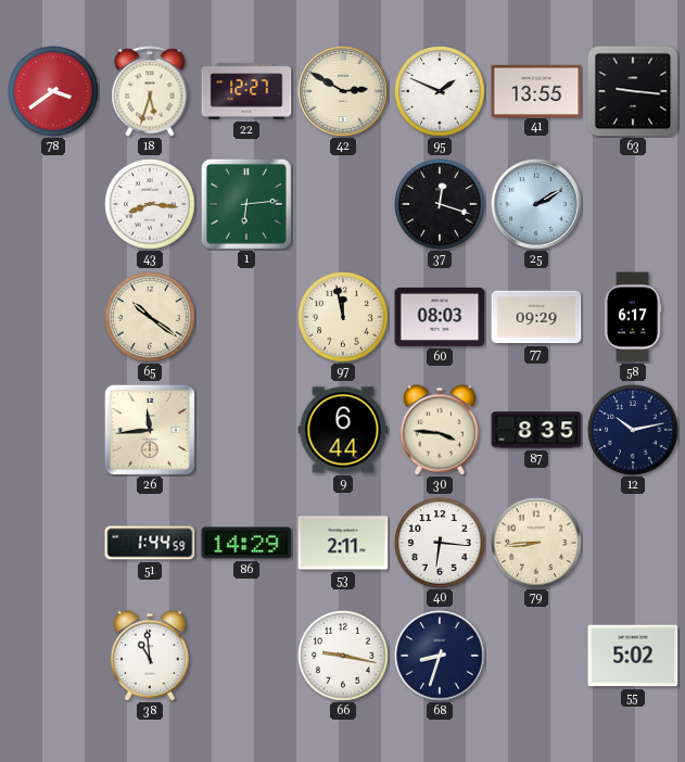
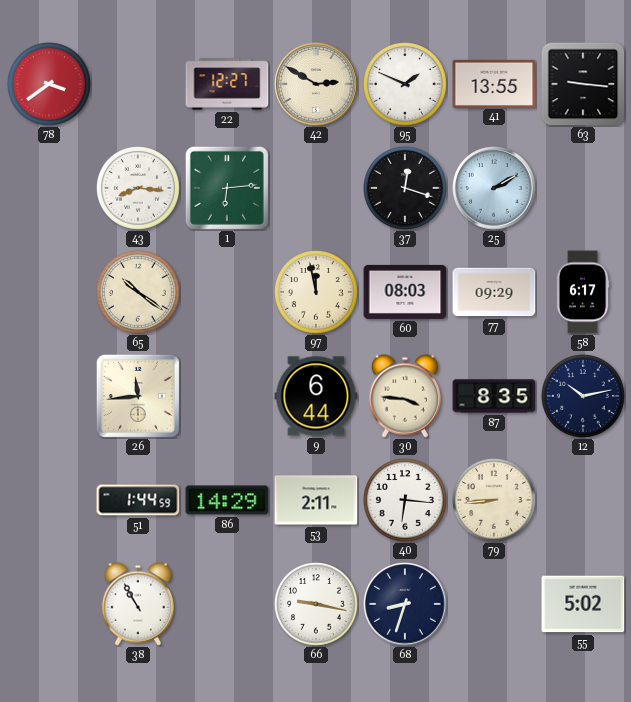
18: 5:33 -> none
38: 10:59 -> 10:55
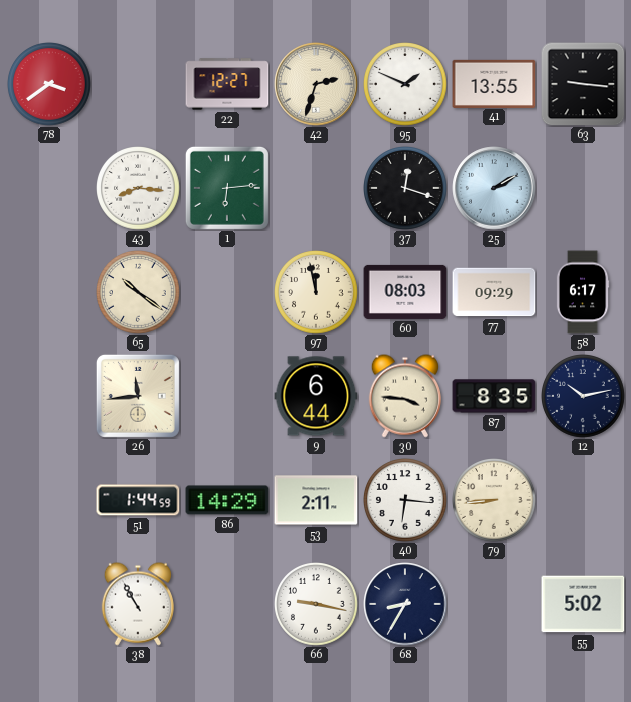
42: 2:50 -> 2:33
68: 8:33 -> 8:35
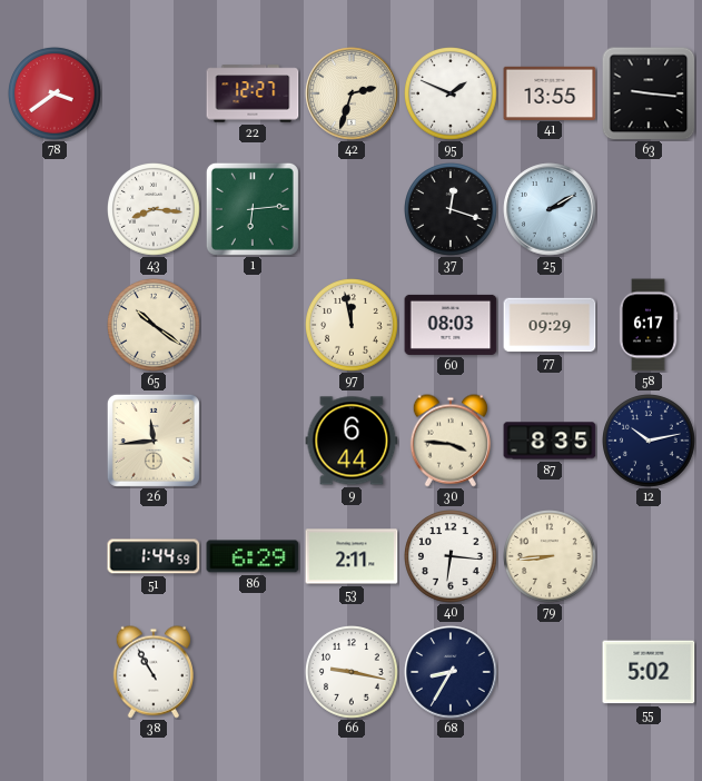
86: 14:29 -> 6:29
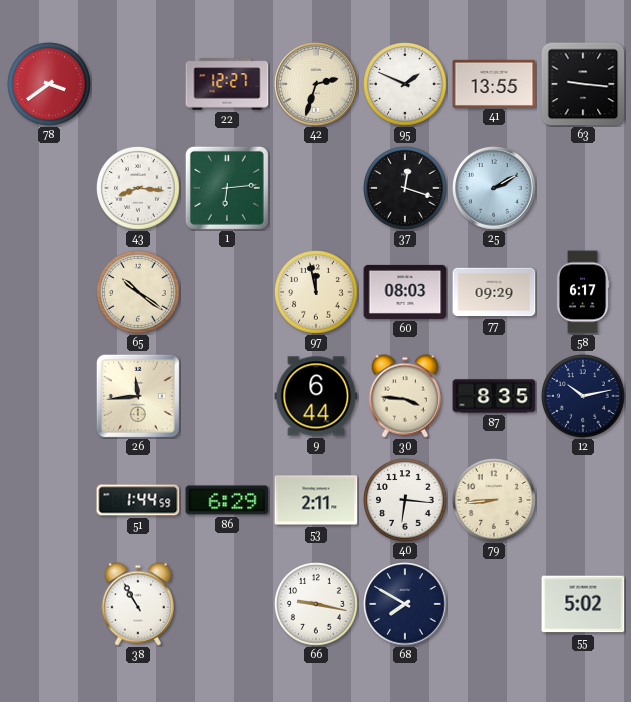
68: 8:35 -> 7:50
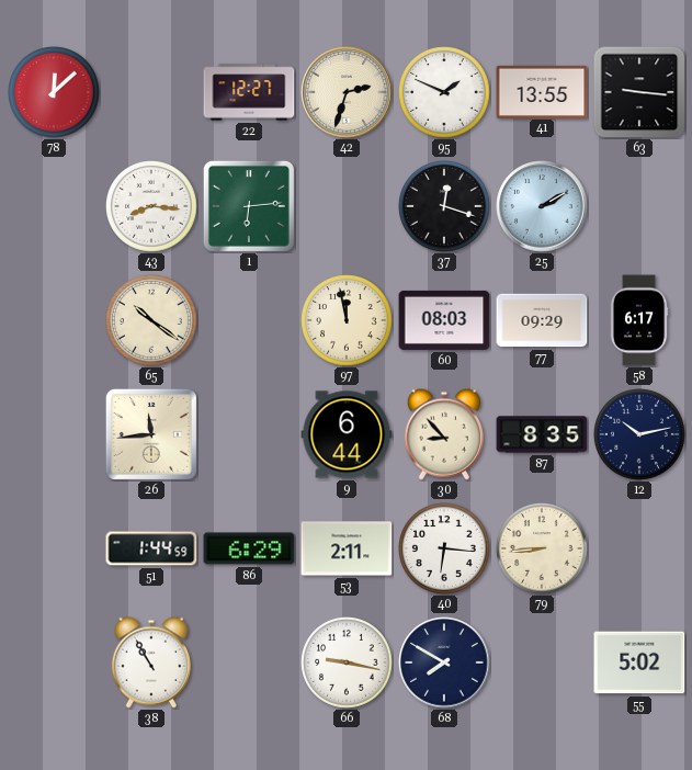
78: 3:39 -> 12:08
30: 3:46 -> 8:53
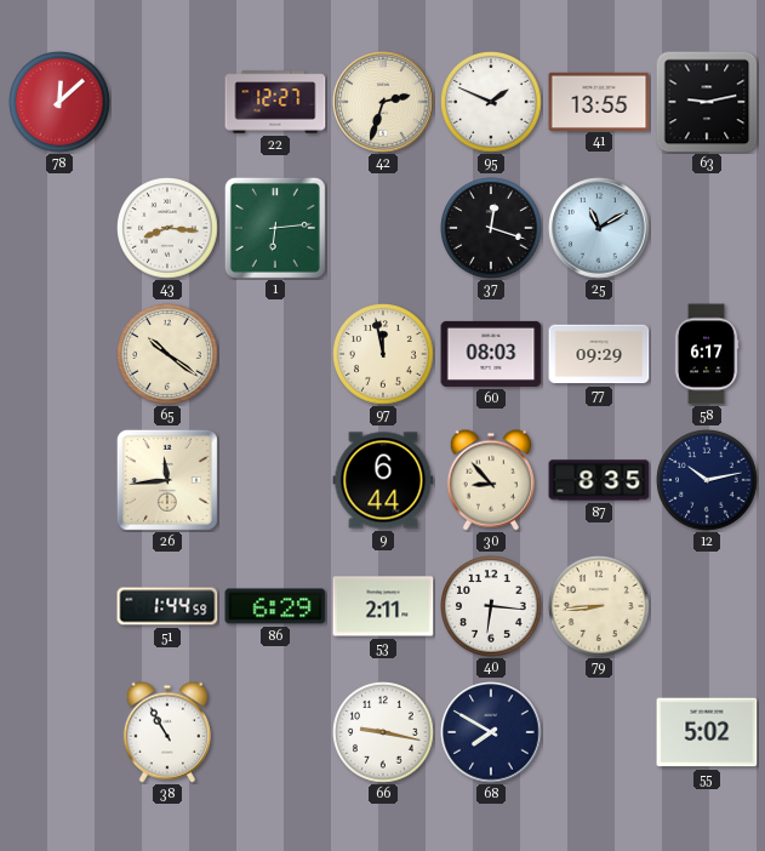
63: 9:16 -> 9:13
25: 2:10 -> 11:10
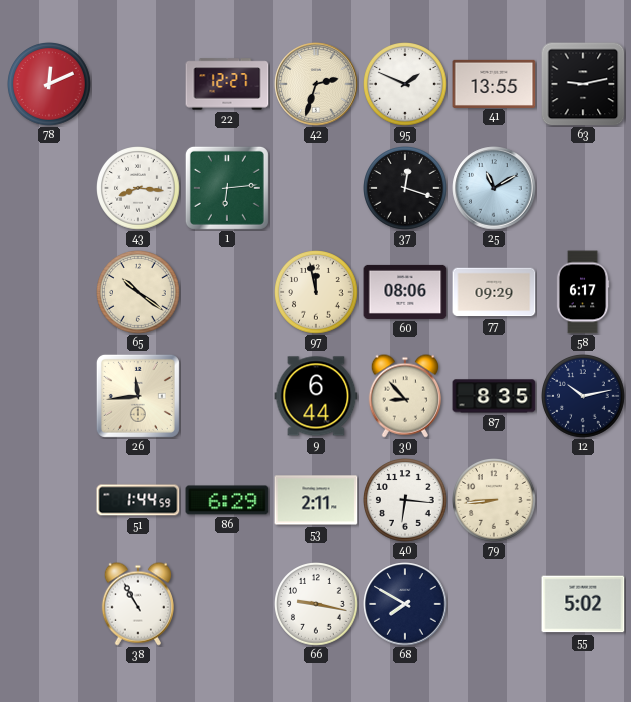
78: 12:08 -> 12:11
60: 08:03 -> 08:06
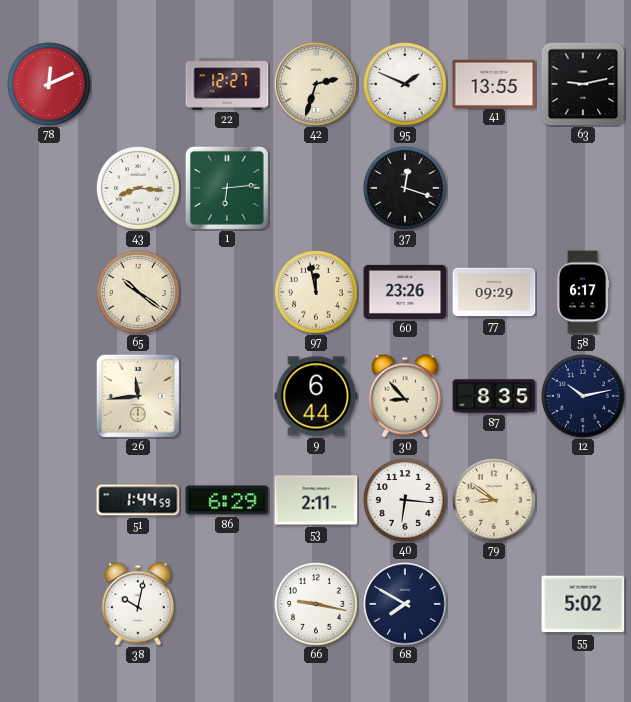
25: 11:10 -> none
60: 08:06 -> 23:26
79: 8:44 -> 8:51
38: 10:55 -> 10:02
